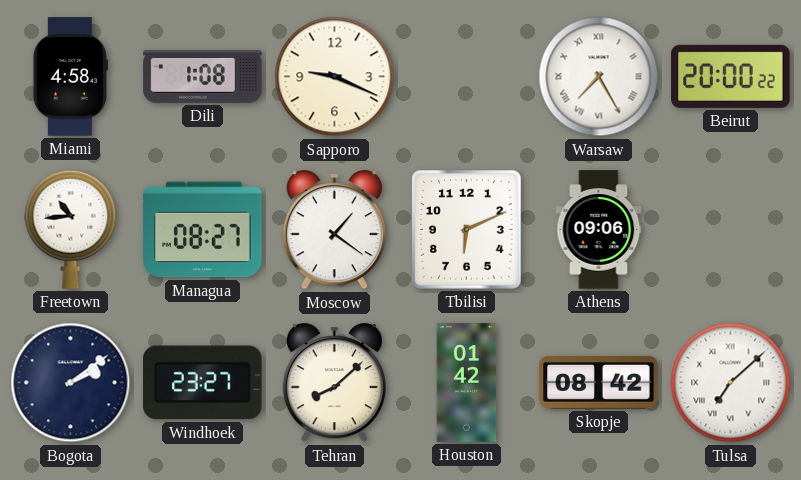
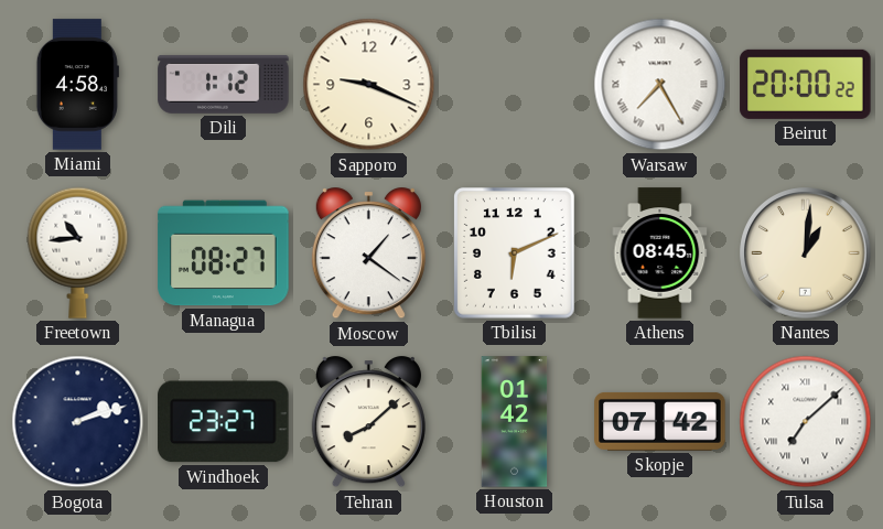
Dili: 1:08 -> 1:12
Athens: 09:06 -> 08:45
Nantes: none -> 1:01
Bogota: 2:09 -> 2:12
Skopje: 08:42 -> 07:42
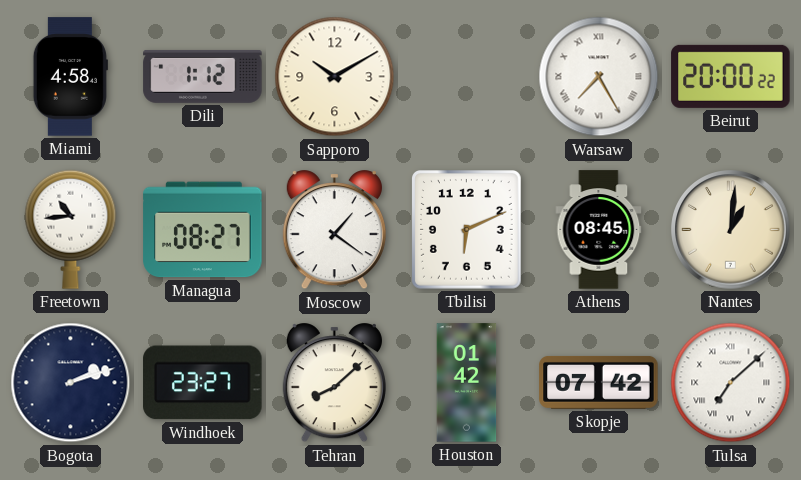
Sapporo: 9:19 -> 10:10
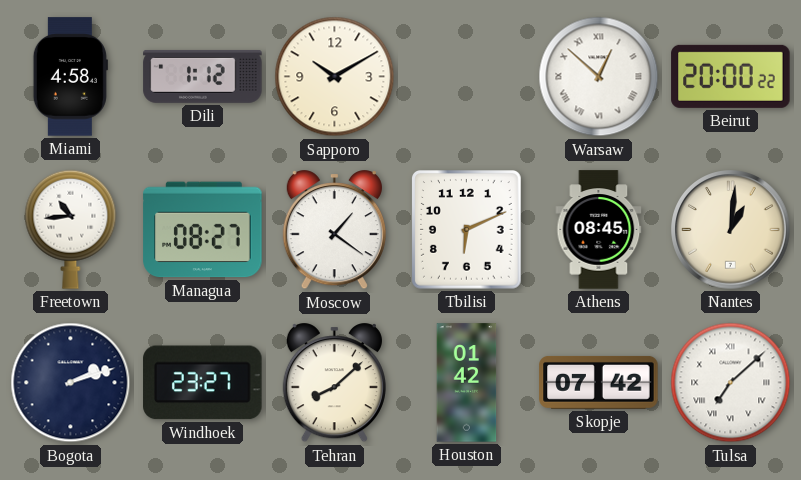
Warsaw: 7:25 -> 12:52
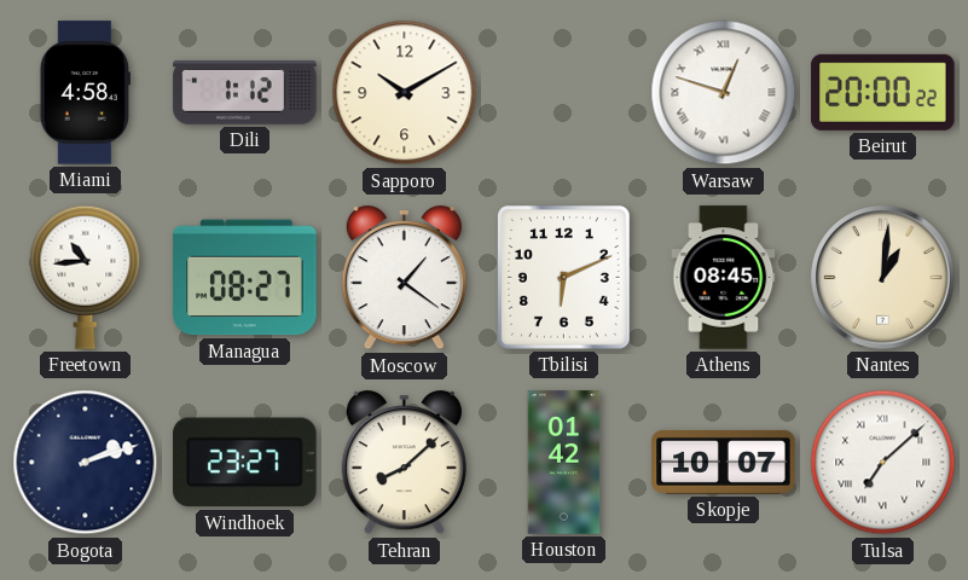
Warsaw: 12:52 -> 12:48
Skopje: 07:42 -> 10:07
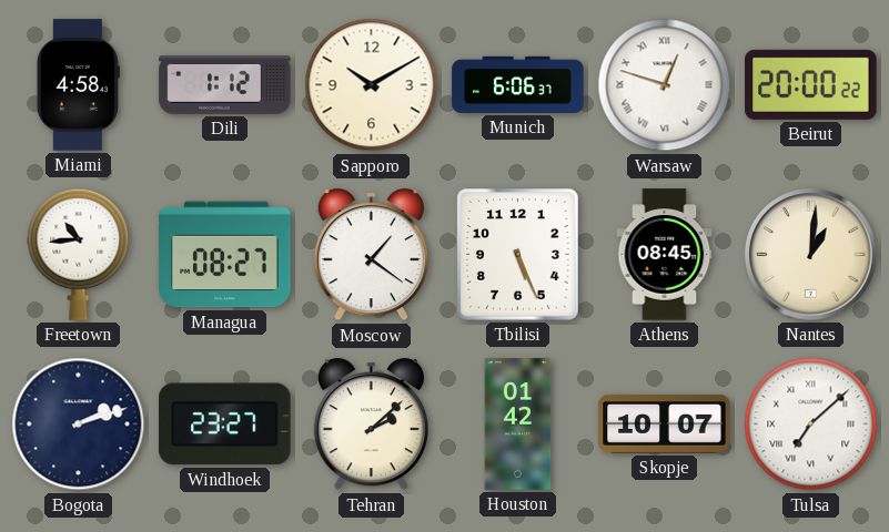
Munich: none -> 6:06
Tbilisi: 6:11 -> 5:26
Tehran: 8:08 -> 2:08
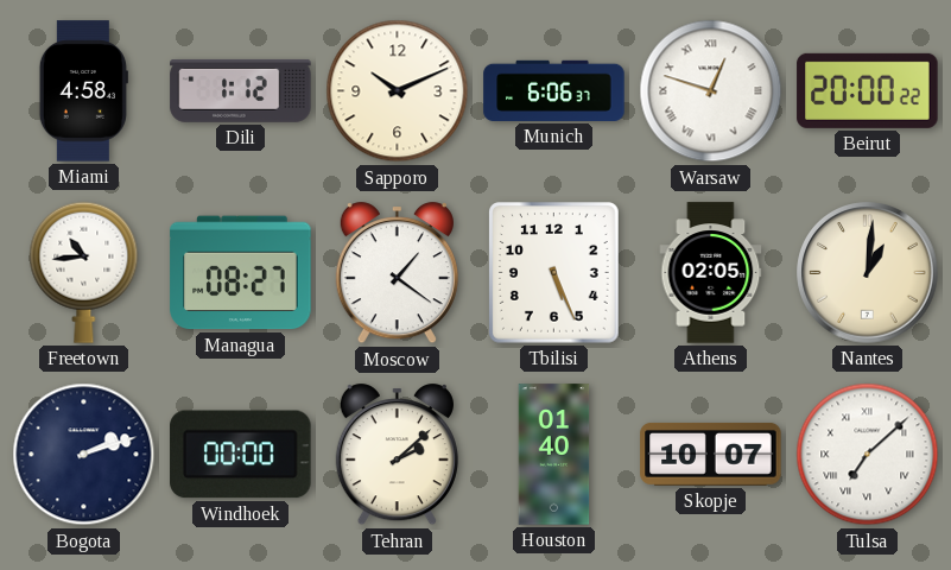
Sapporo: 10:10 -> 10:11
Athens: 08:45 -> 02:05
Windhoek: 23:27 -> 00:00
Houston: 01:42 -> 01:40
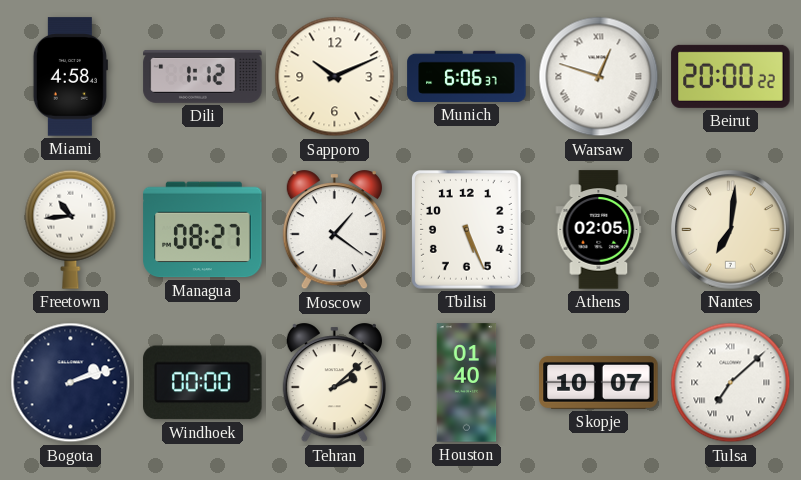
Nantes: 1:01 -> 7:01
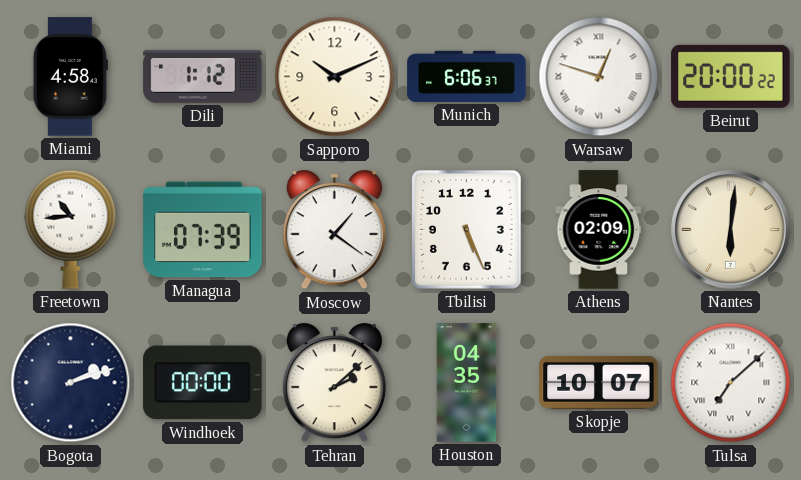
Managua: 08:27 -> 07:39
Athens: 02:05 -> 02:09
Nantes: 7:01 -> 6:01
Houston: 01:40 -> 04:35
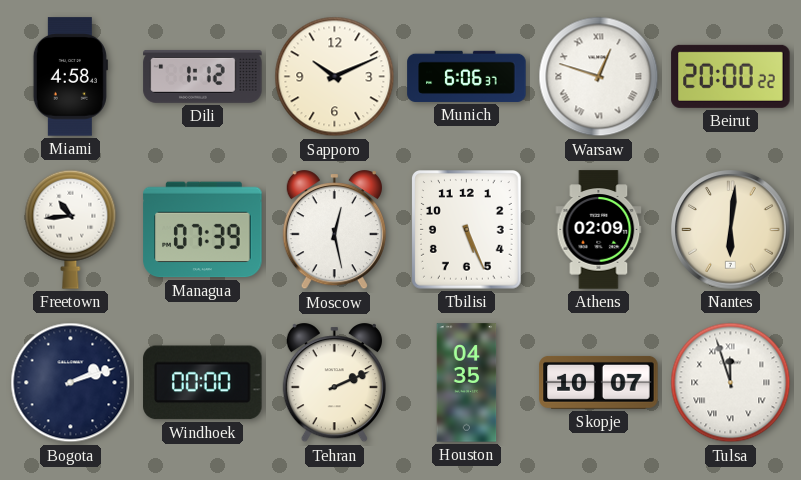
Moscow: 1:21 -> 12:28
Tehran: 2:08 -> 2:11
Tulsa: 7:08 -> 11:57
